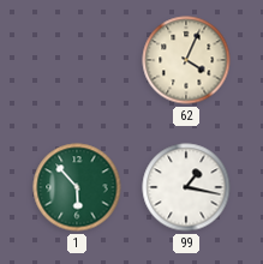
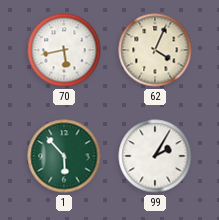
70: none -> 5:43
99: 1:17 -> 2:05
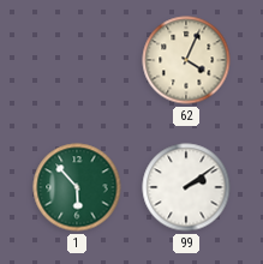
70: 5:43 -> none
99: 2:05 -> 2:09
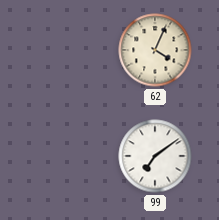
1: 5:53 -> none
99: 2:09 -> 7:09
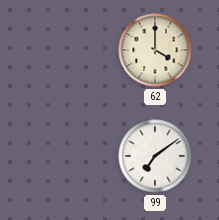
62: 4:04 -> 4:00
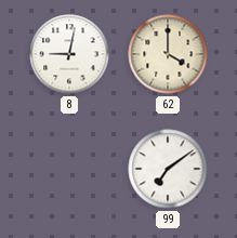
8: none -> 9:02
